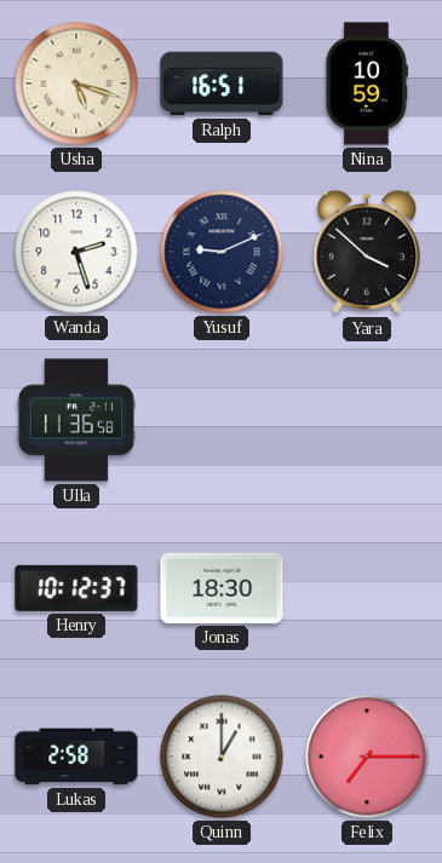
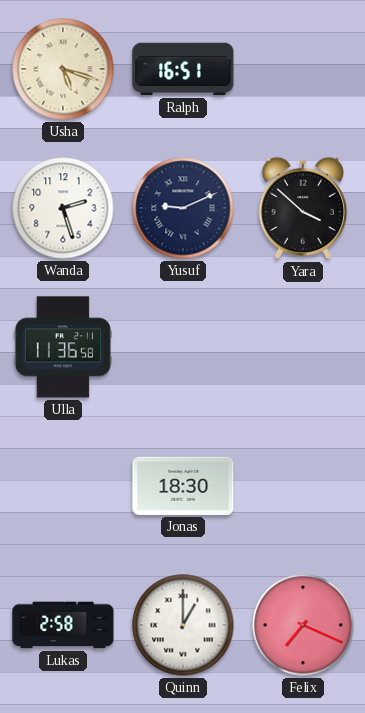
Nina: 10:59 -> none
Henry: 10:12 -> none
Felix: 7:15 -> 7:19
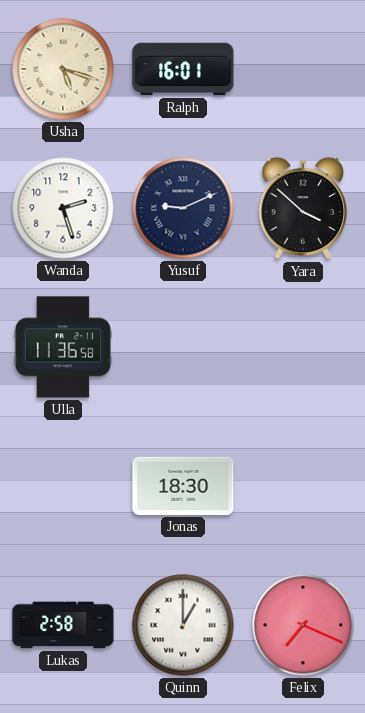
Ralph: 16:51 -> 16:01
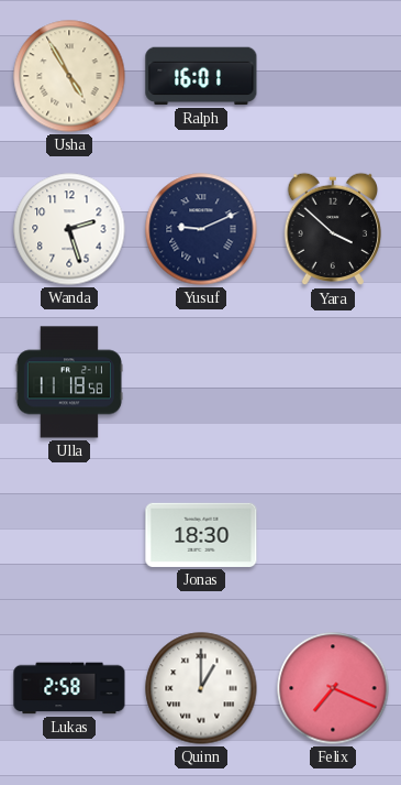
Usha: 5:18 -> 4:55
Ulla: 11:36 -> 11:18
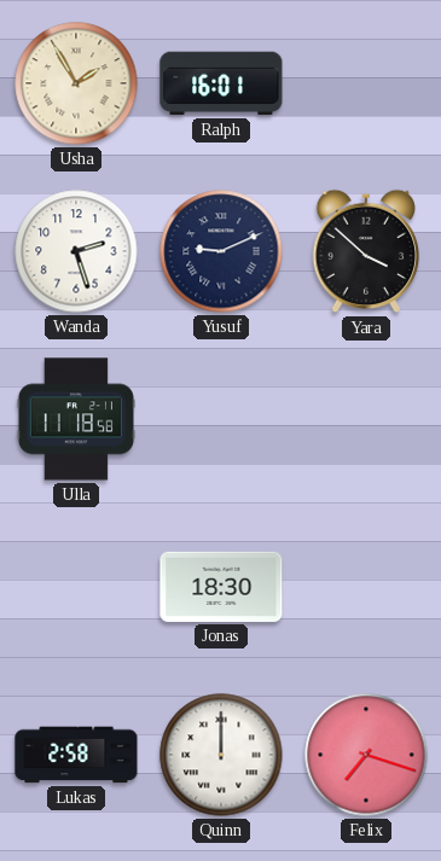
Usha: 4:55 -> 1:55
Quinn: 1:00 -> 12:00
Felix: 7:19 -> 7:18
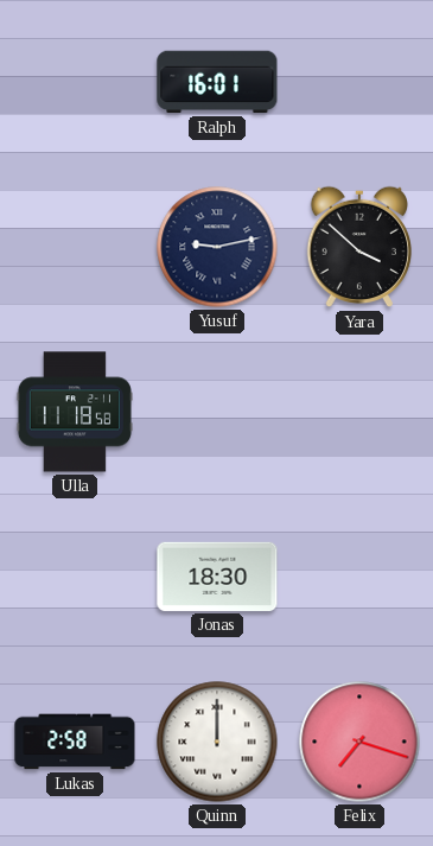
Usha: 1:55 -> none
Wanda: 2:27 -> none
Yusuf: 9:11 -> 9:13
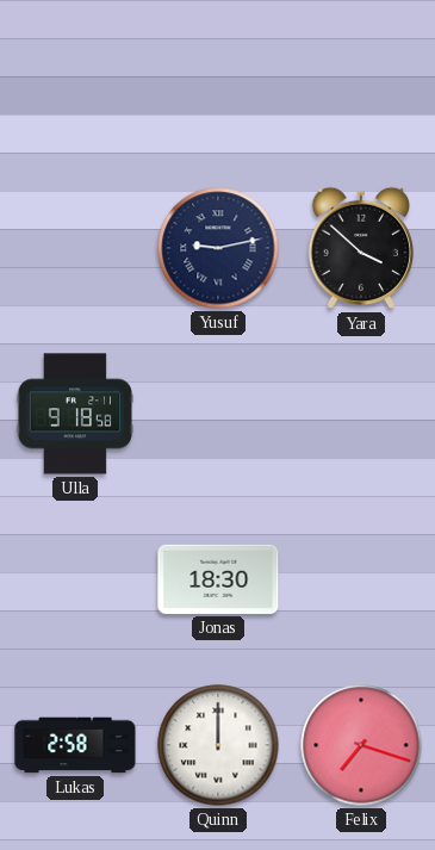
Ralph: 16:01 -> none
Ulla: 11:18 -> 9:18
